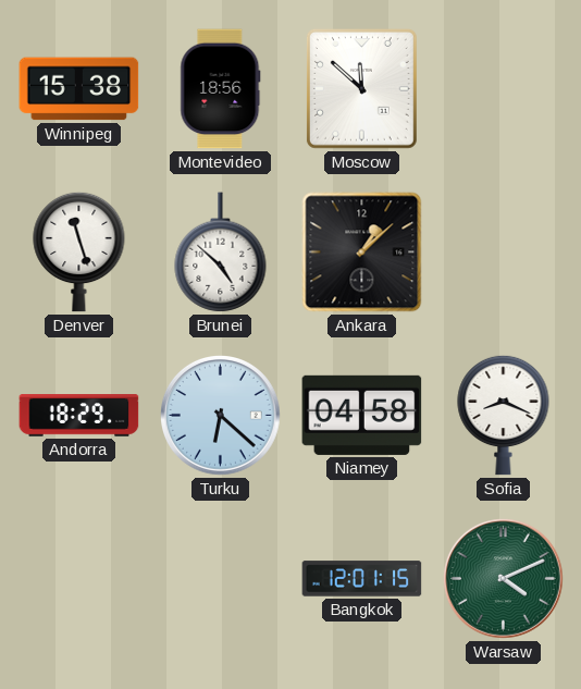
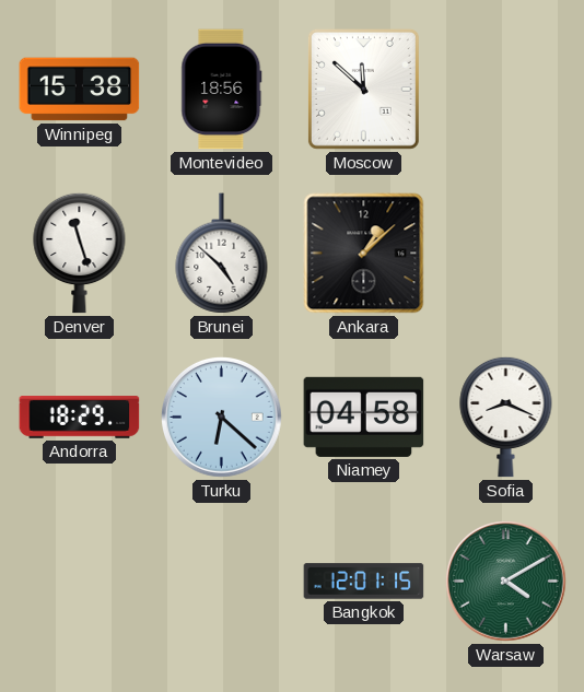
Warsaw: 4:11 -> 4:10
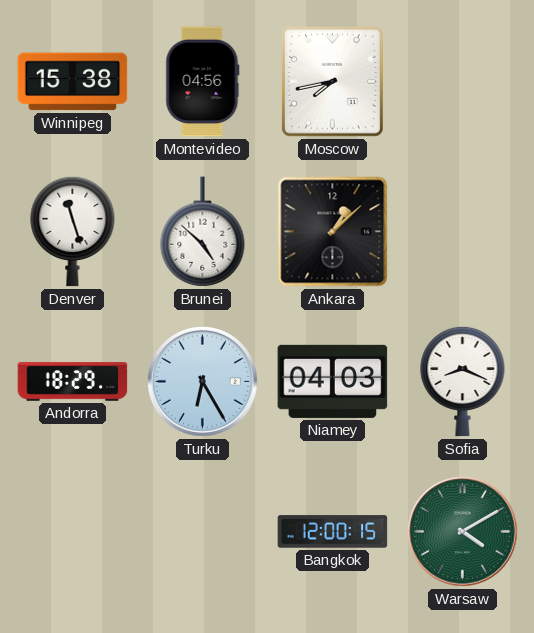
Montevideo: 18:56 -> 04:56
Moscow: 11:52 -> 7:43
Turku: 6:22 -> 6:25
Niamey: 04:58 -> 04:03
Bangkok: 12:01 -> 12:00
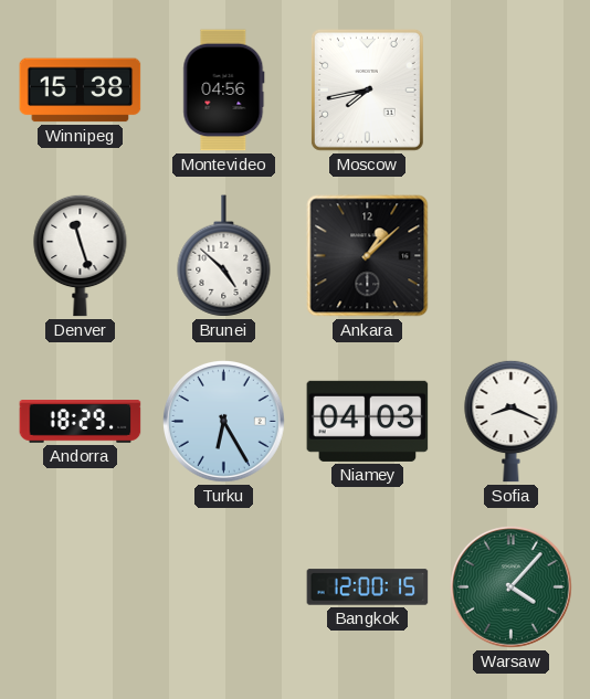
Warsaw: 4:10 -> 4:07
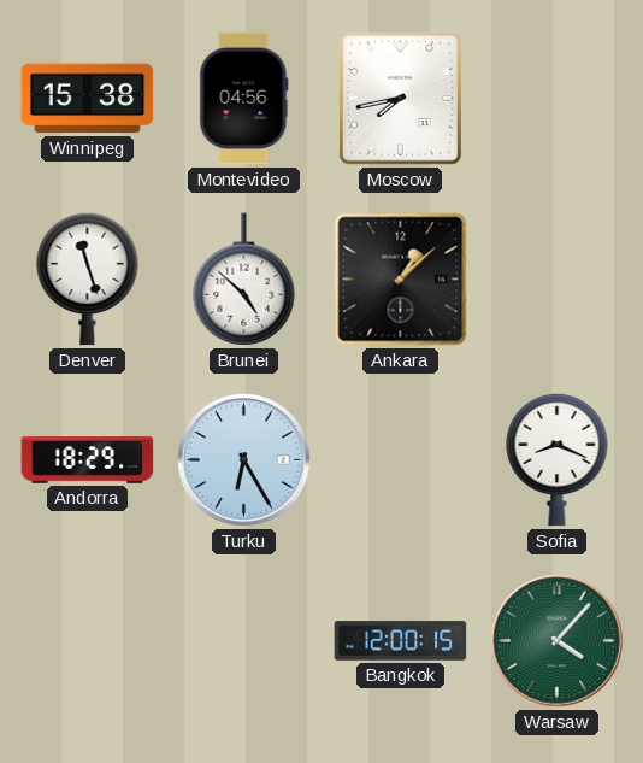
Niamey: 04:03 -> none
